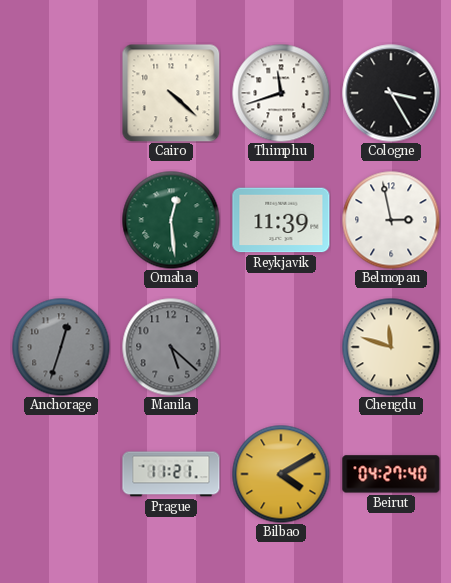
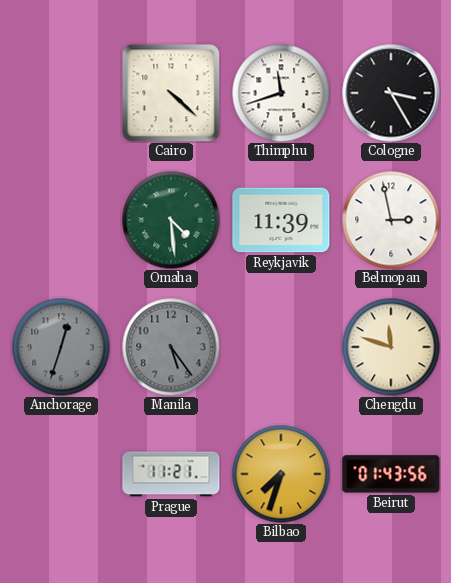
Omaha: 12:29 -> 4:29
Manila: 5:22 -> 5:24
Bilbao: 4:10 -> 7:33
Beirut: 04:27 -> 01:43
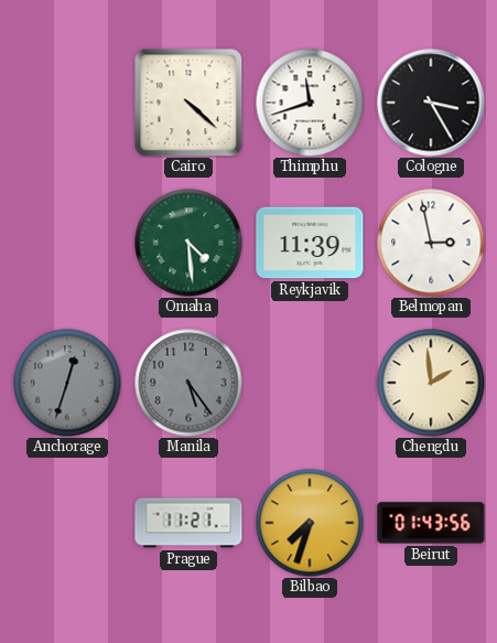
Chengdu: 11:48 -> 1:59
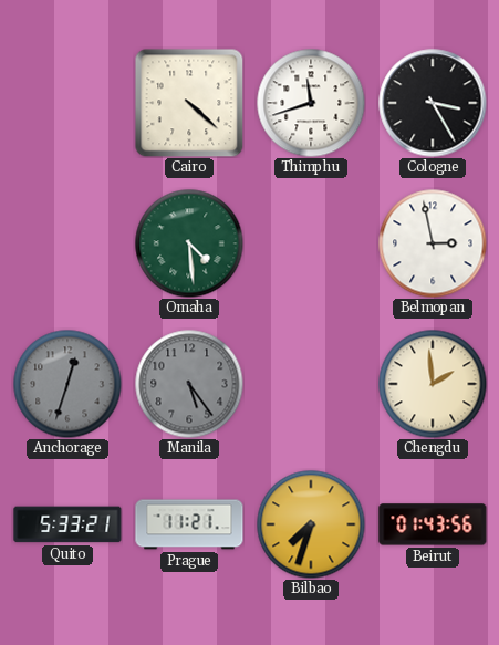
Reykjavik: 11:39 -> none
Quito: none -> 5:33
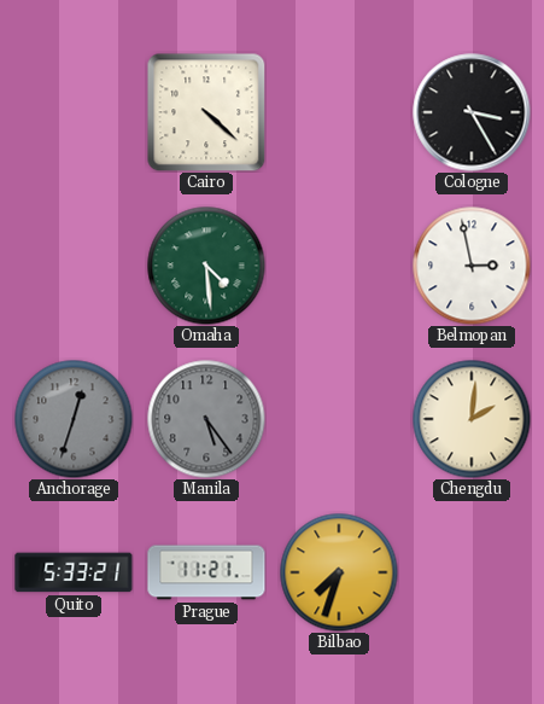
Thimphu: 11:42 -> none
Chengdu: 1:59 -> 2:01
Beirut: 01:43 -> none
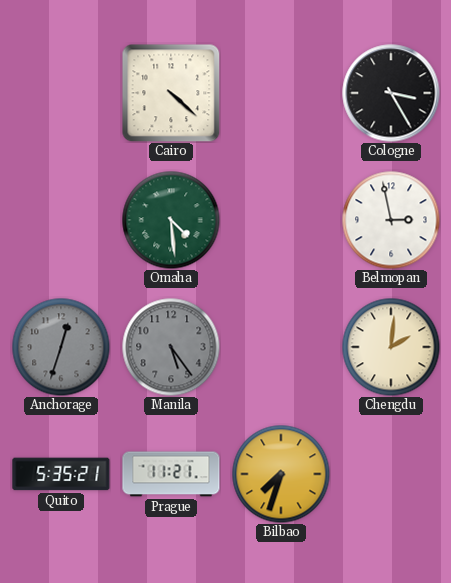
Quito: 5:33 -> 5:35
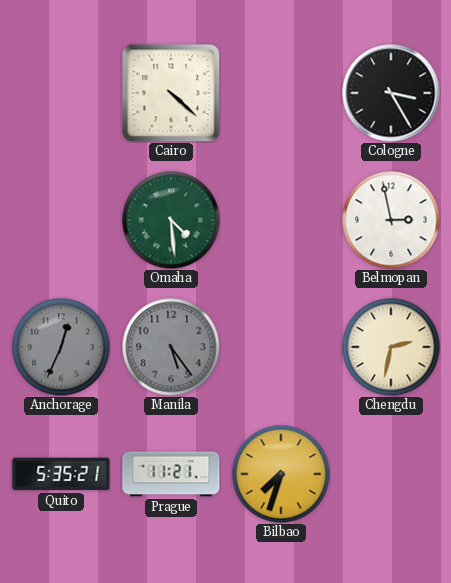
Anchorage: 12:33 -> 12:34
Chengdu: 2:01 -> 2:32
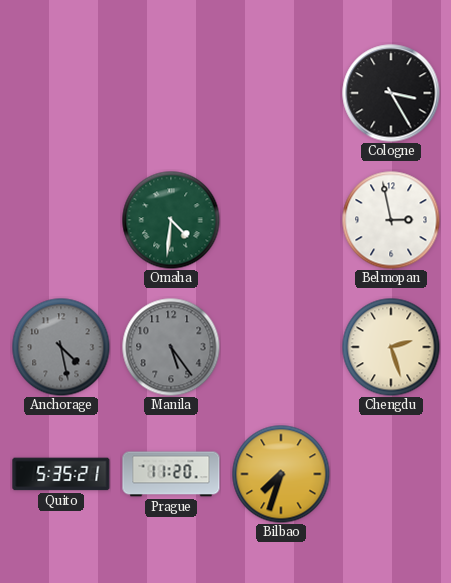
Cairo: 4:22 -> none
Omaha: 4:29 -> 4:31
Anchorage: 12:34 -> 4:28
Chengdu: 2:32 -> 2:27
Prague: 11:21 -> 11:20
